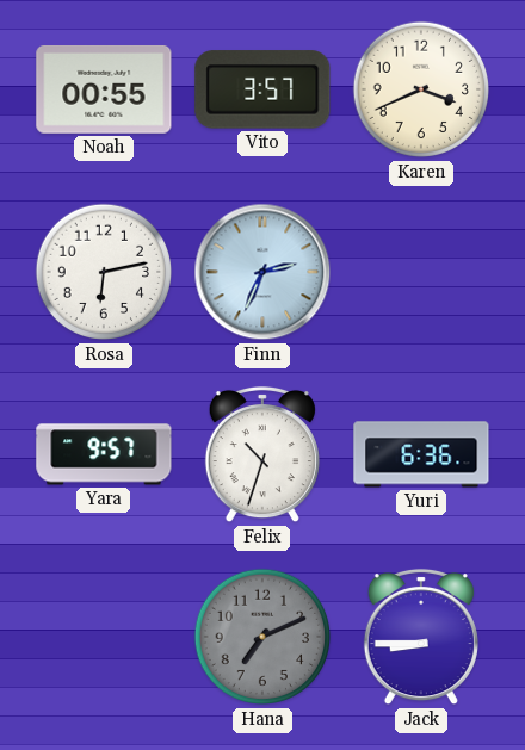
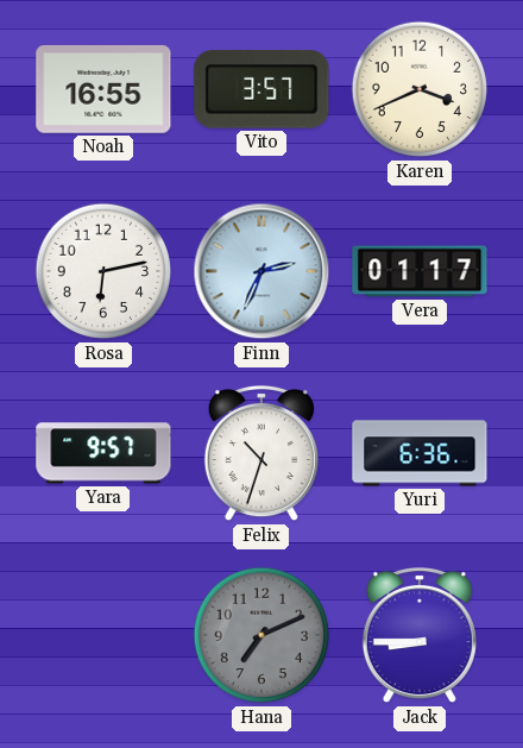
Noah: 00:55 -> 16:55
Vera: none -> 01:17
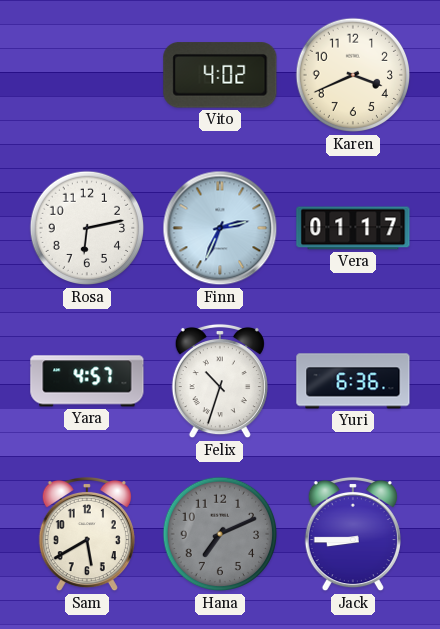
Noah: 16:55 -> none
Vito: 3:57 -> 4:02
Yara: 9:57 -> 4:57
Sam: none -> 5:40
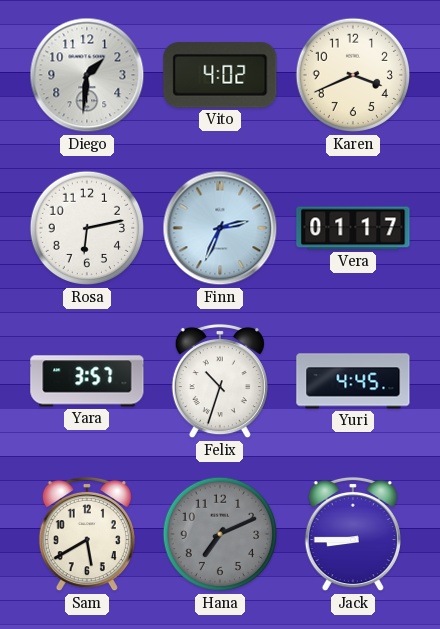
Diego: none -> 1:31
Yara: 4:57 -> 3:57
Yuri: 6:36 -> 4:45
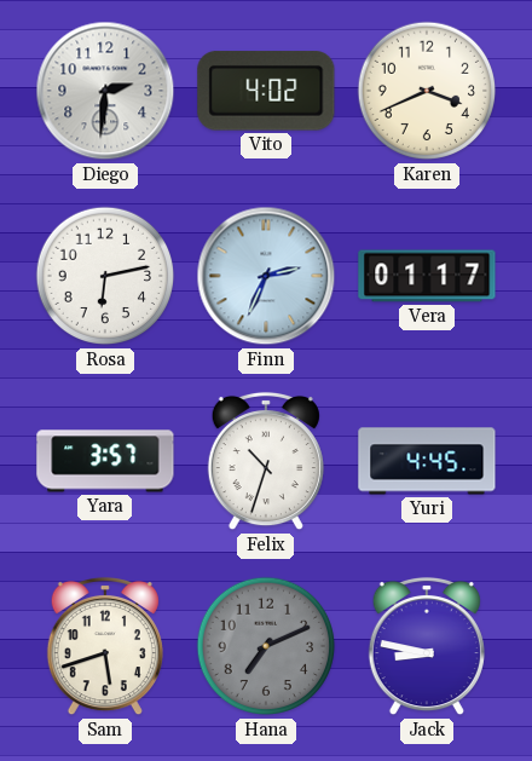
Diego: 1:31 -> 2:31
Sam: 5:40 -> 5:42
Jack: 8:45 -> 8:47
